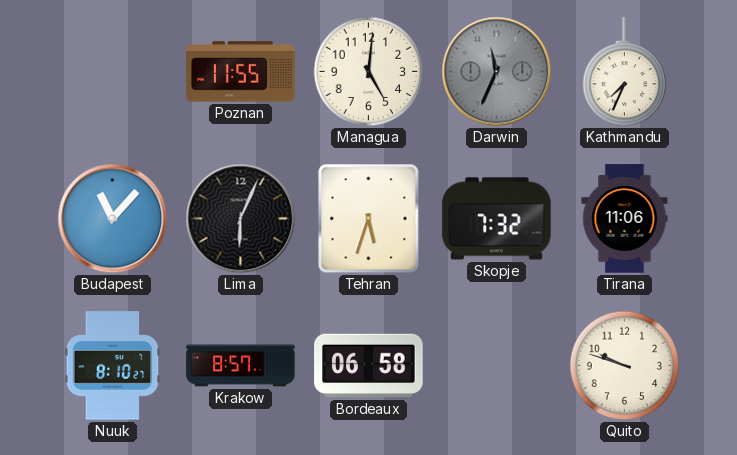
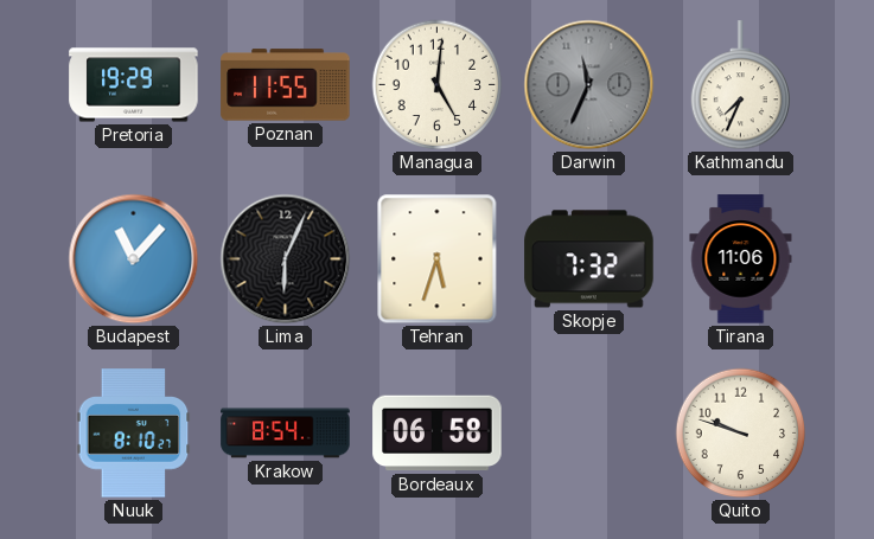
Pretoria: none -> 19:29
Krakow: 8:57 -> 8:54
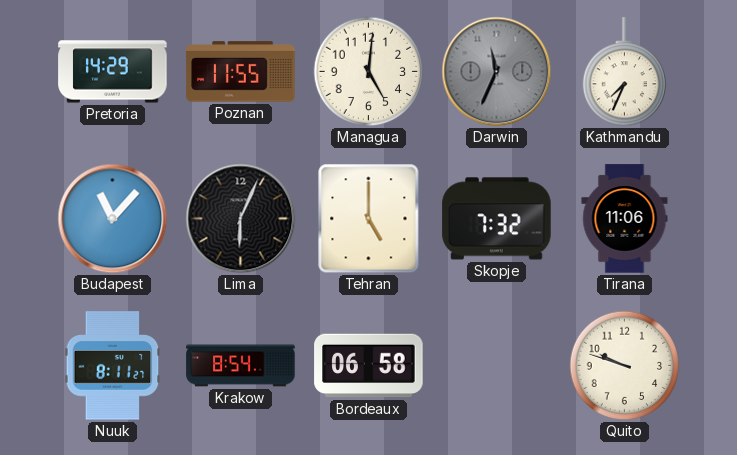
Pretoria: 19:29 -> 14:29
Tehran: 5:33 -> 5:00
Nuuk: 8:10 -> 8:11
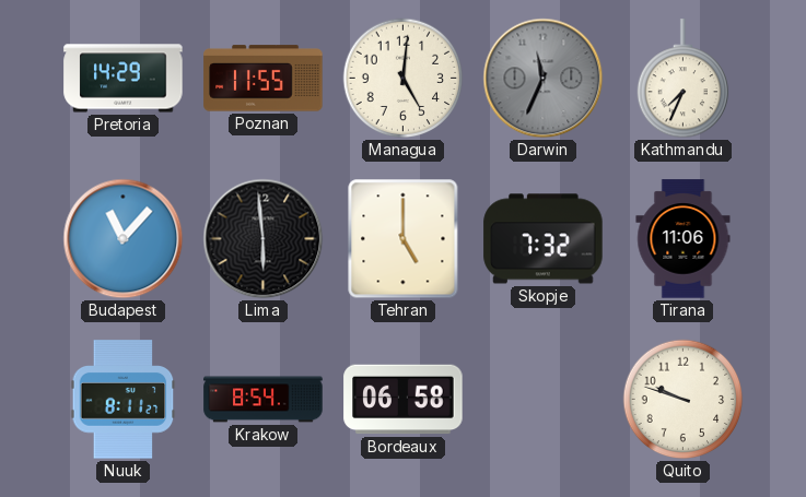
Lima: 6:04 -> 5:59
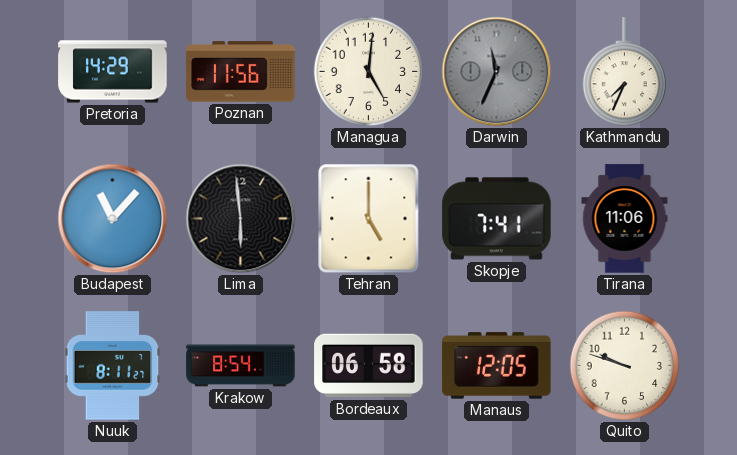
Poznan: 11:55 -> 11:56
Skopje: 7:32 -> 7:41
Manaus: none -> 12:05
